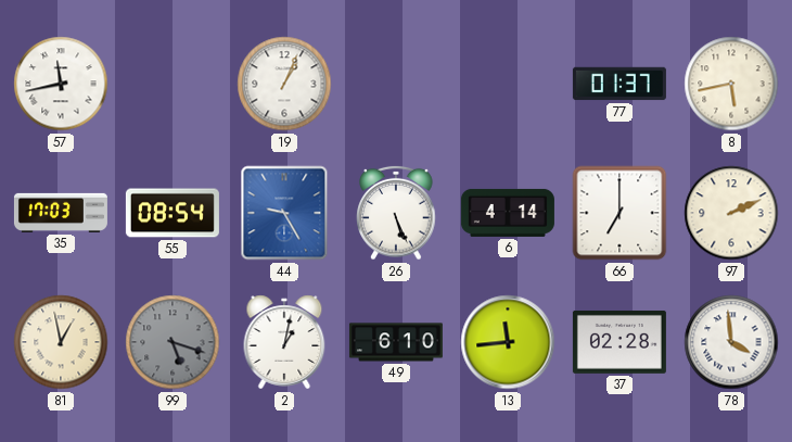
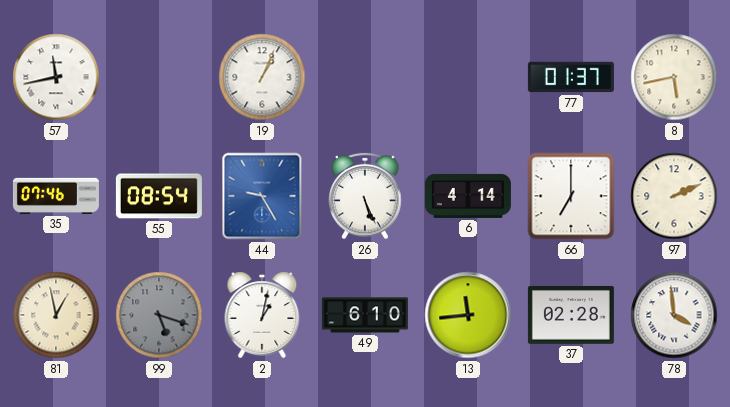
35: 17:03 -> 07:46
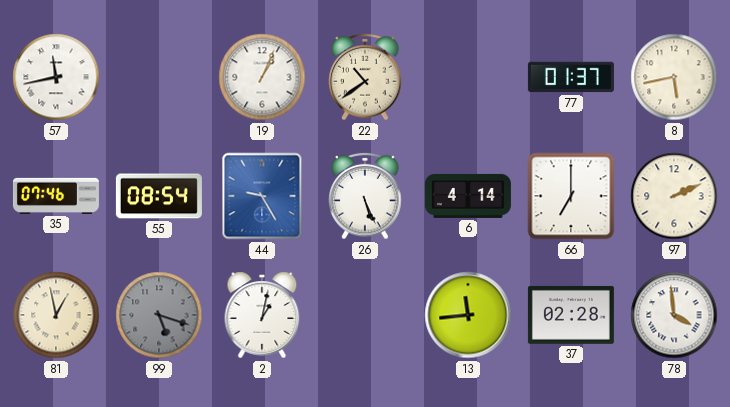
22: none -> 10:39
49: 6:10 -> none
